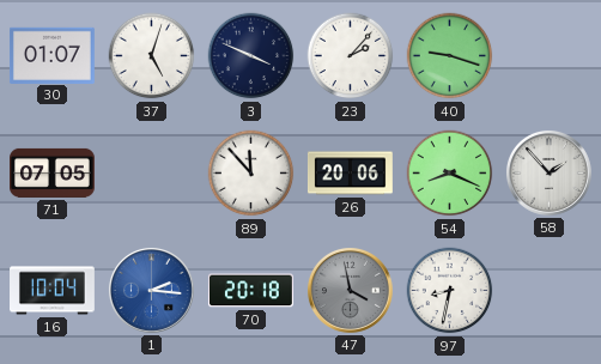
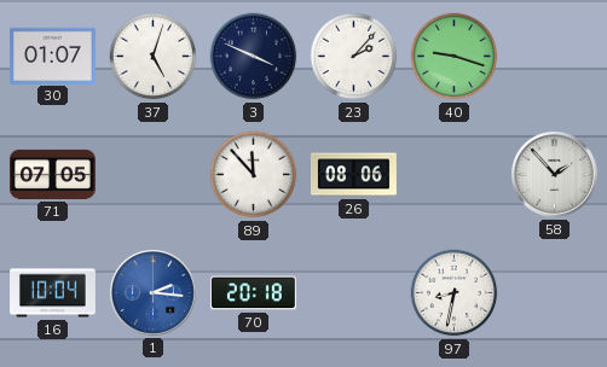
26: 20:06 -> 08:06
54: 8:19 -> none
47: 3:58 -> none
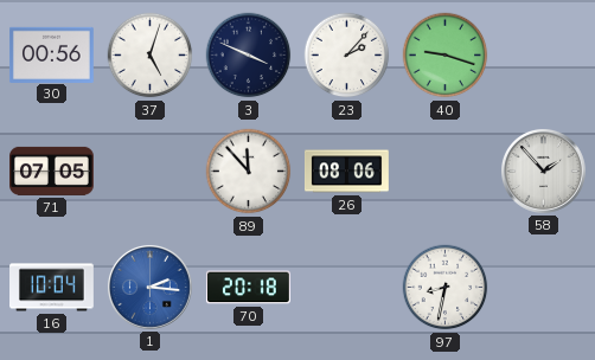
30: 01:07 -> 00:56
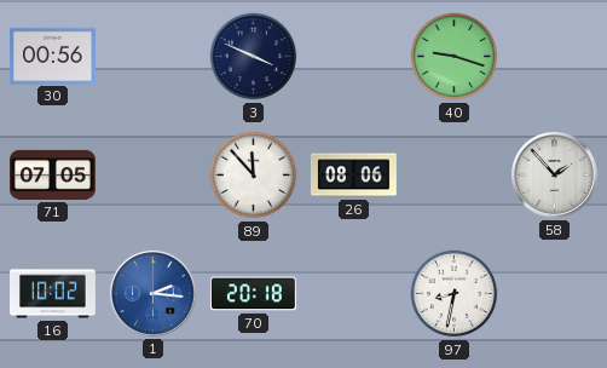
37: 5:03 -> none
23: 2:07 -> none
16: 10:04 -> 10:02
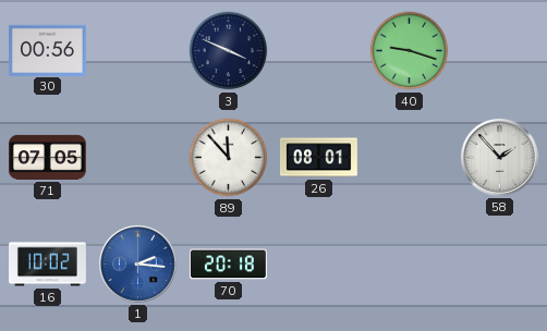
26: 08:06 -> 08:01
97: 8:32 -> none
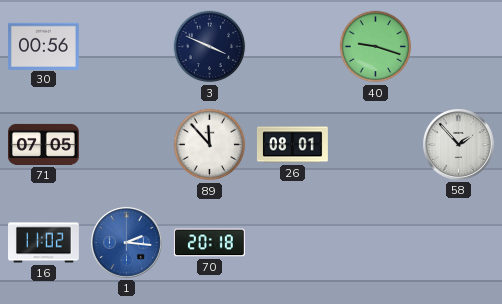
16: 10:02 -> 11:02
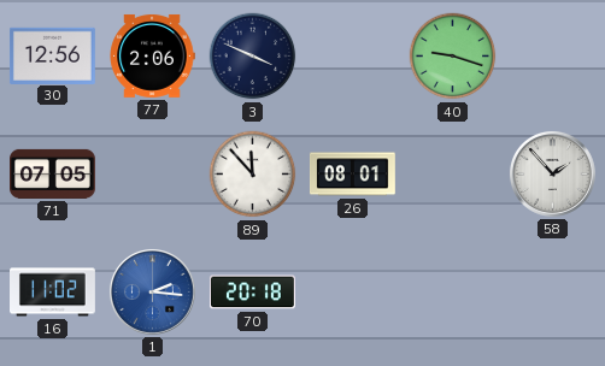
30: 00:56 -> 12:56
77: none -> 2:06
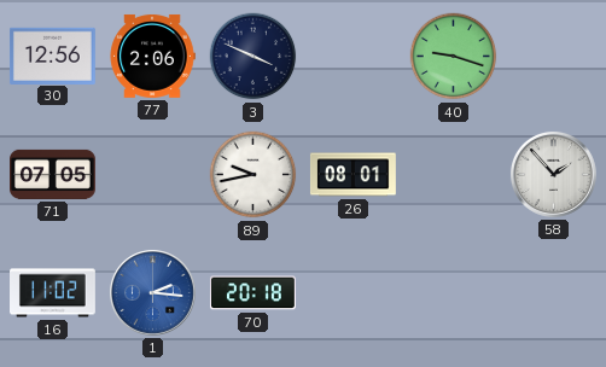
89: 11:53 -> 9:43
